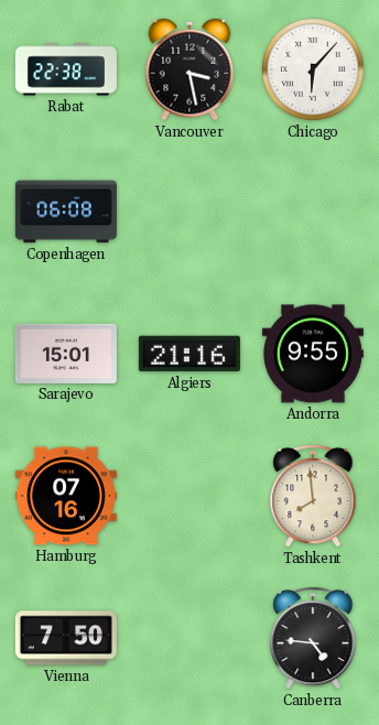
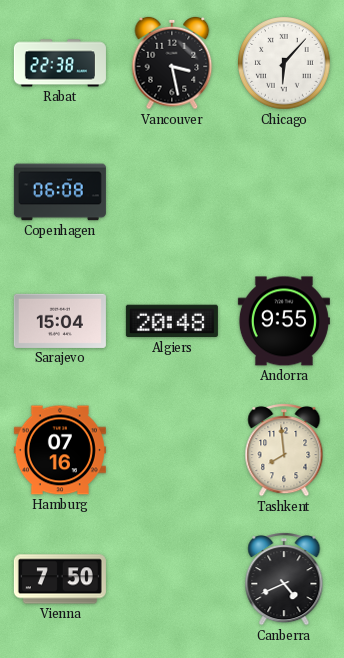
Sarajevo: 15:01 -> 15:04
Algiers: 21:16 -> 20:48
Canberra: 4:46 -> 4:41
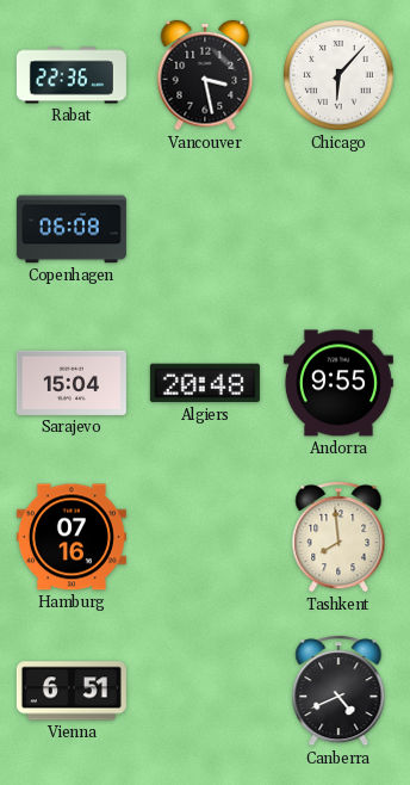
Rabat: 22:38 -> 22:36
Vienna: 7:50 -> 6:51
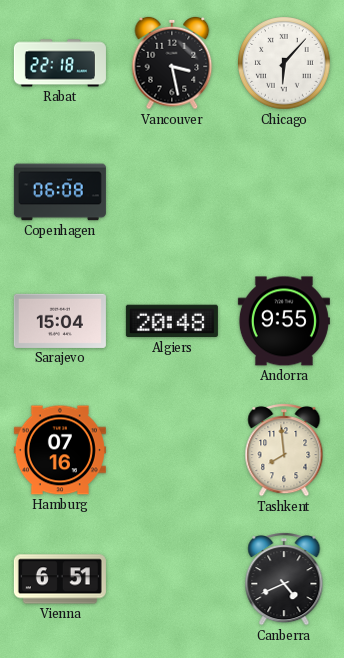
Rabat: 22:36 -> 22:18
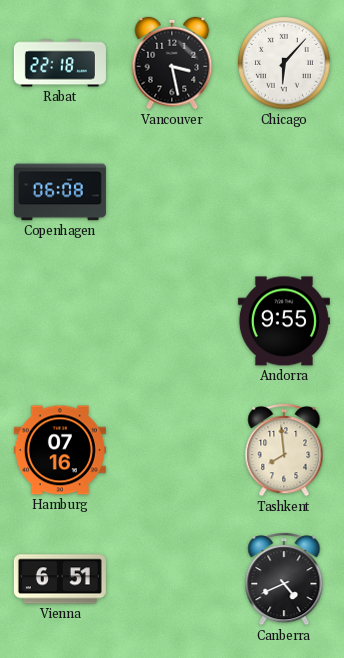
Sarajevo: 15:04 -> none
Algiers: 20:48 -> none
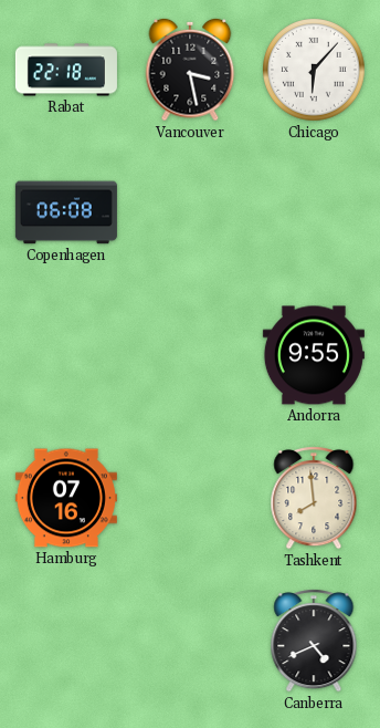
Vienna: 6:51 -> none
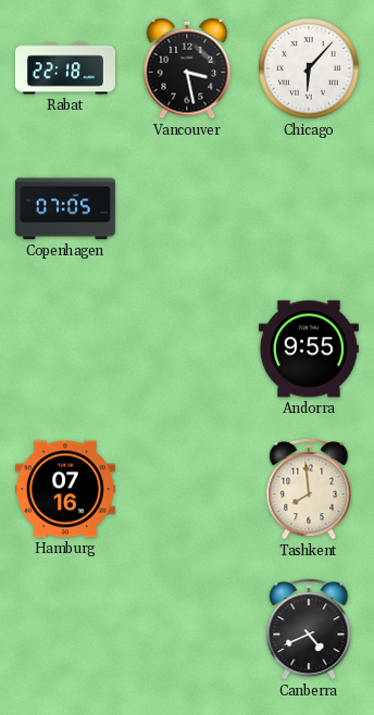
Copenhagen: 06:08 -> 07:05
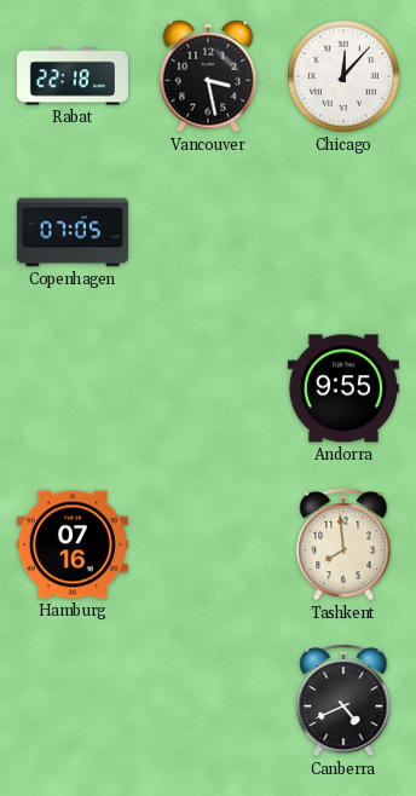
Chicago: 6:07 -> 12:07
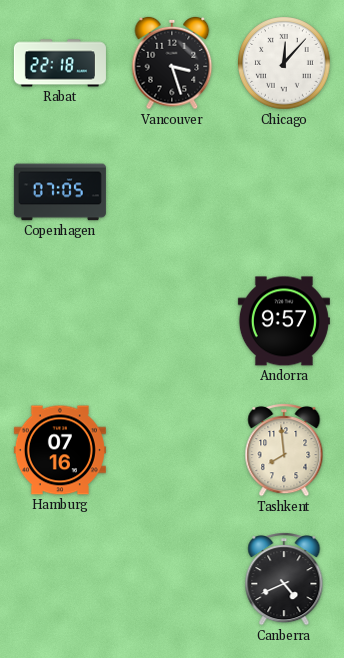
Vancouver: 3:28 -> 3:27
Andorra: 9:55 -> 9:57
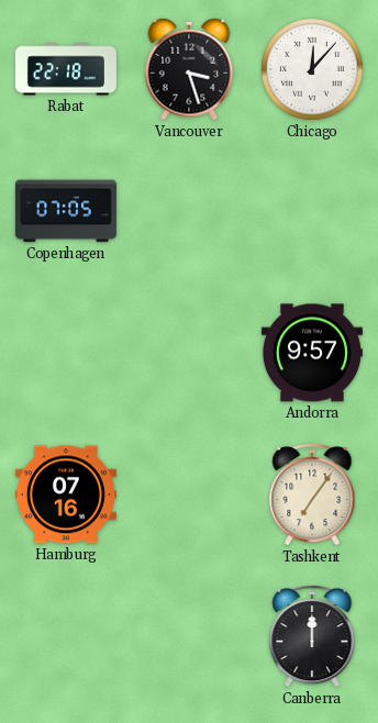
Tashkent: 7:59 -> 7:06
Canberra: 4:41 -> 12:00
